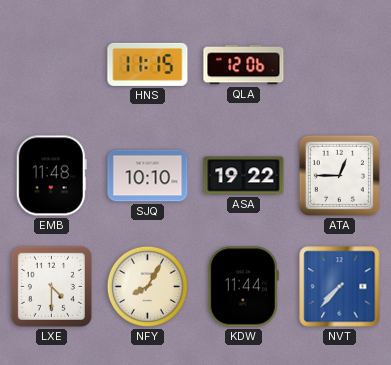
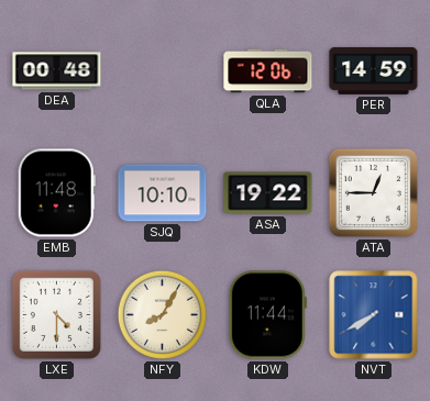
DEA: none -> 00:48
HNS: 11:15 -> none
PER: none -> 14:59
NVT: 7:37 -> 7:40
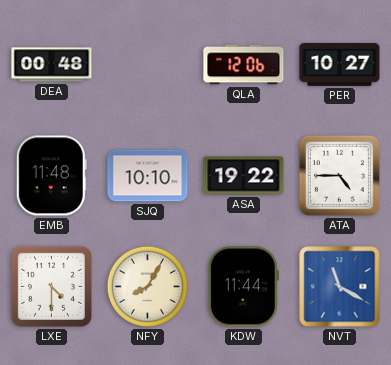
PER: 14:59 -> 10:27
ATA: 12:45 -> 4:45
NVT: 7:40 -> 11:20
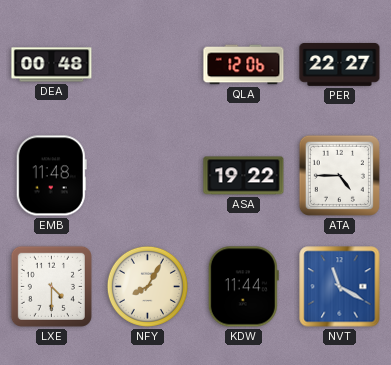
PER: 10:27 -> 22:27
SJQ: 10:10 -> none
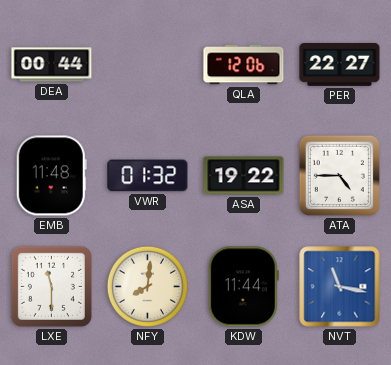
DEA: 00:48 -> 00:44
VWR: none -> 01:32
LXE: 4:30 -> 11:30
NFY: 8:05 -> 8:01
NVT: 11:20 -> 11:17
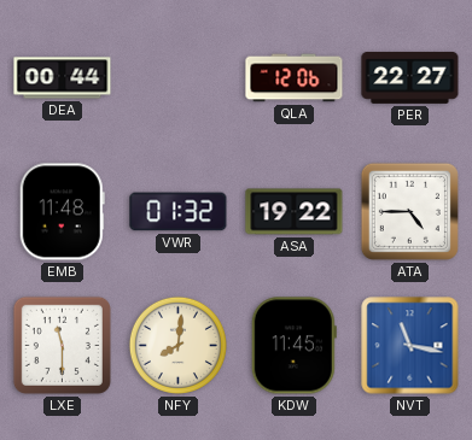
KDW: 11:44 -> 11:45
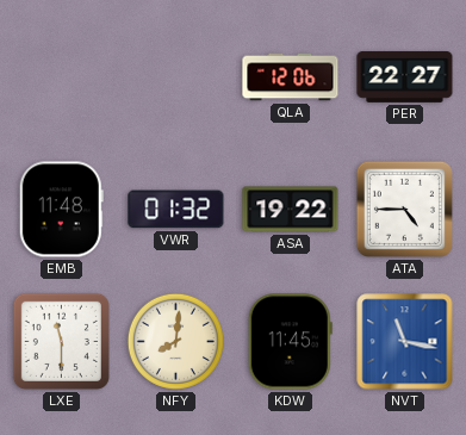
DEA: 00:44 -> none
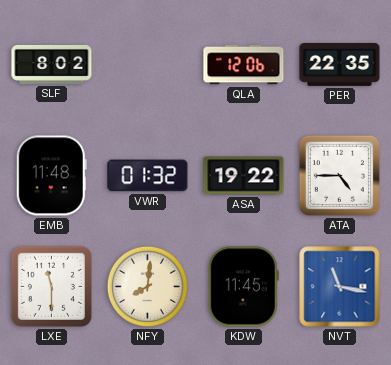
SLF: none -> 8:02
PER: 22:27 -> 22:35
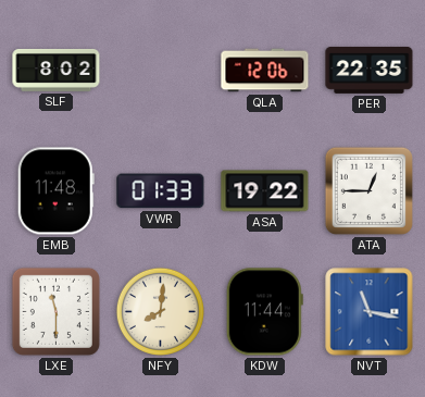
VWR: 01:32 -> 01:33
ATA: 4:45 -> 12:45
KDW: 11:45 -> 11:44
